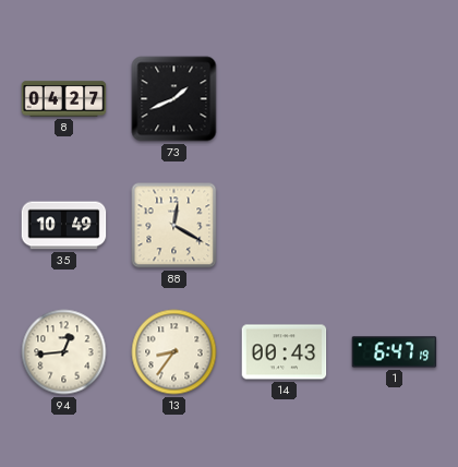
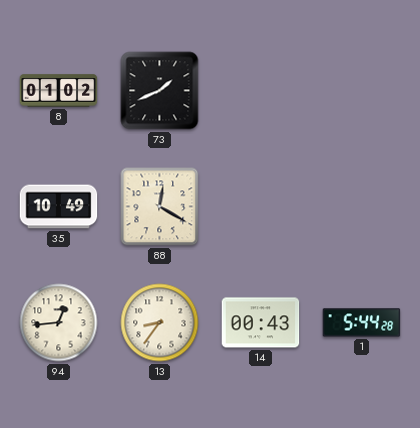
8: 04:27 -> 01:02
1: 6:47 -> 5:44
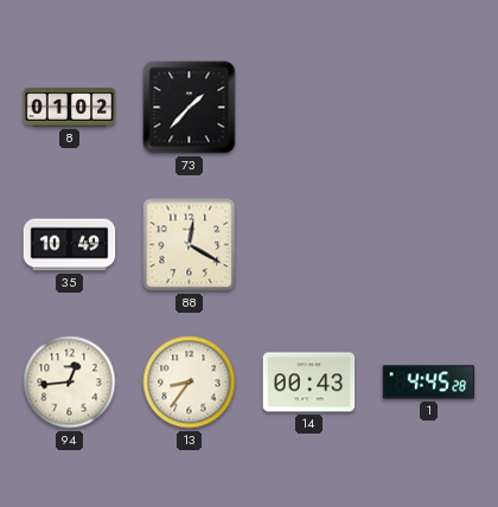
73: 1:41 -> 1:37
1: 5:44 -> 4:45
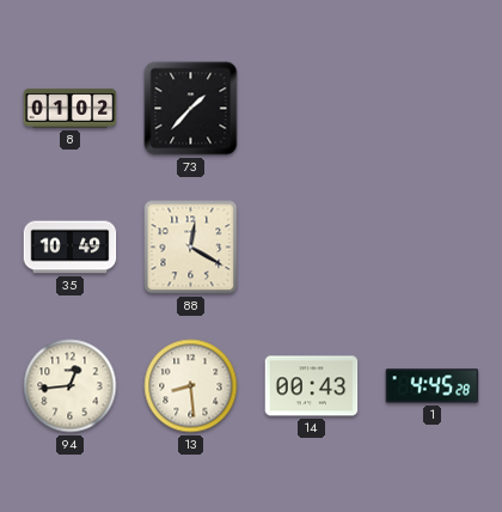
13: 8:36 -> 8:29
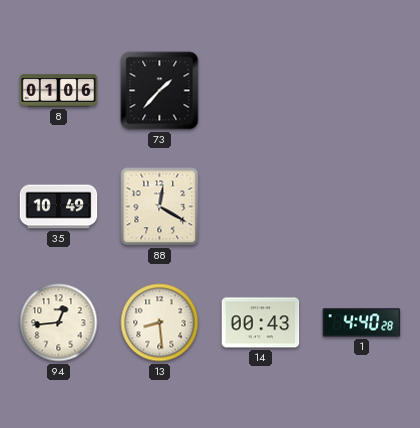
8: 01:02 -> 01:06
1: 4:45 -> 4:40
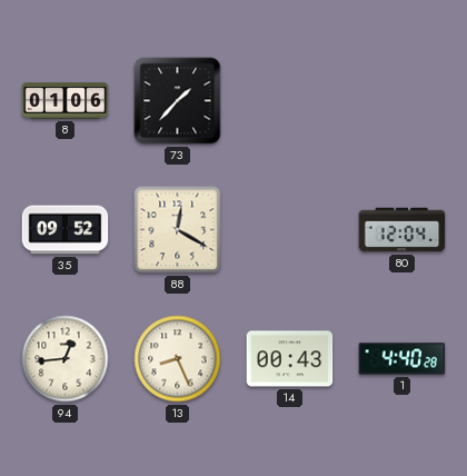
35: 10:49 -> 09:52
80: none -> 12:04
13: 8:29 -> 8:26
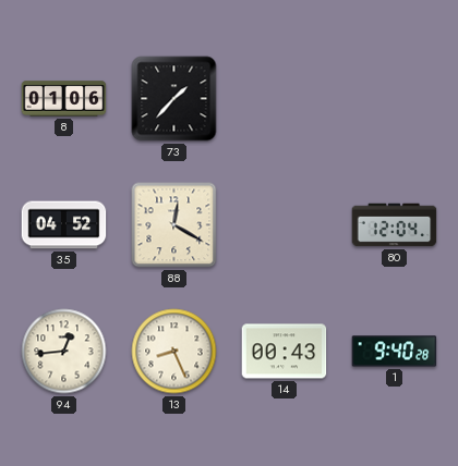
35: 09:52 -> 04:52
1: 4:40 -> 9:40
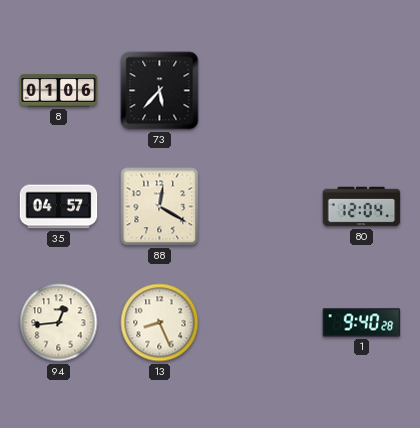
73: 1:37 -> 5:37
35: 04:52 -> 04:57
14: 00:43 -> none
